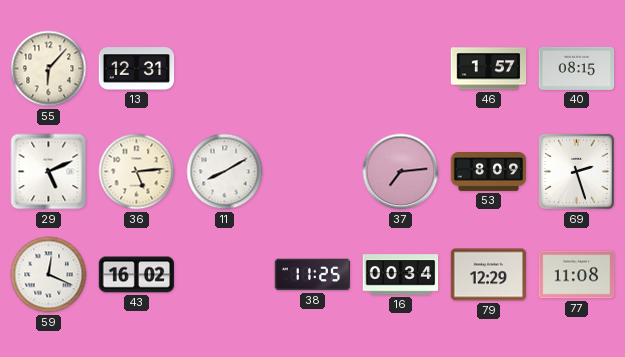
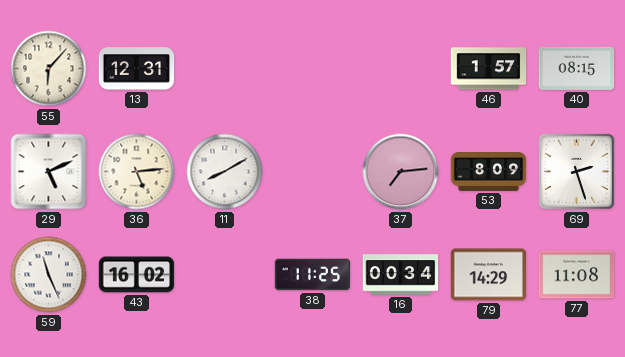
59: 12:19 -> 11:26
79: 12:29 -> 14:29
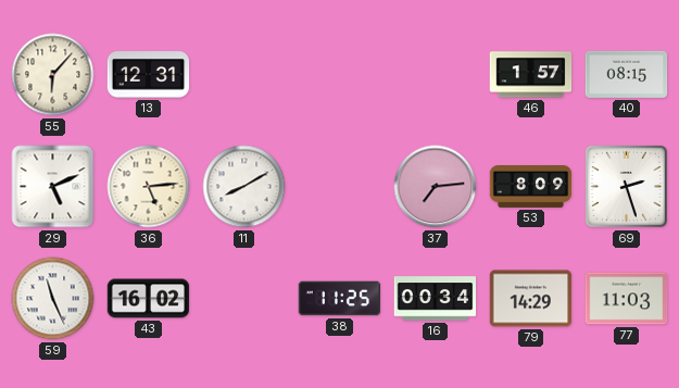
77: 11:08 -> 11:03
